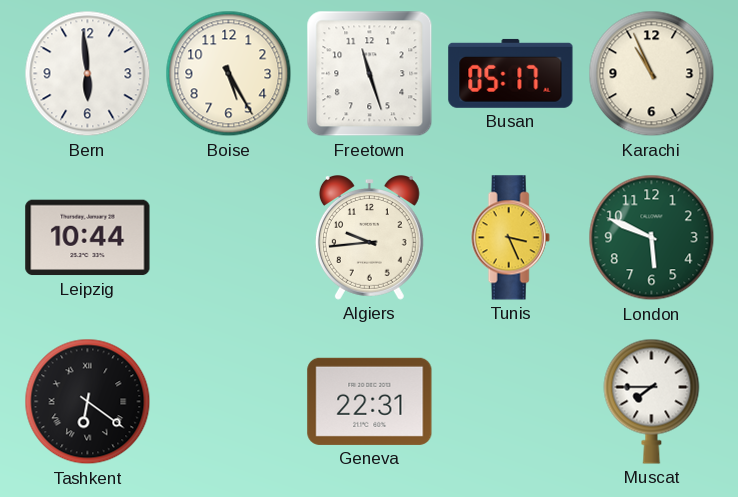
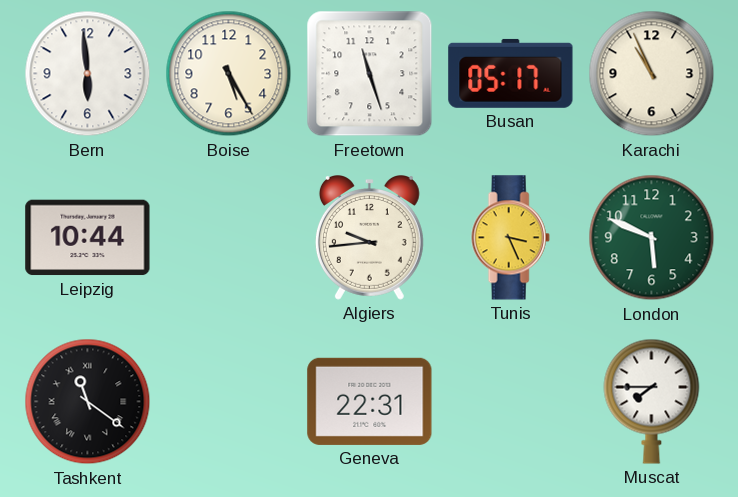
Tashkent: 6:21 -> 11:21
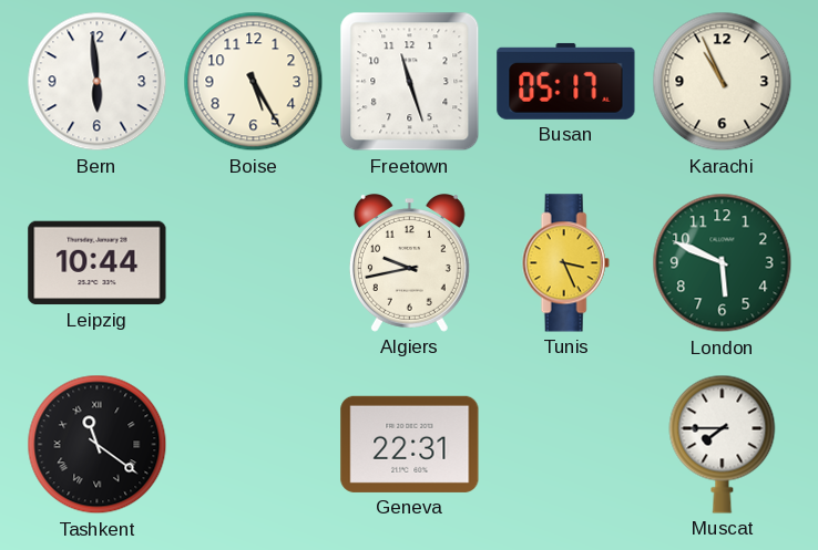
Algiers: 9:44 -> 9:43
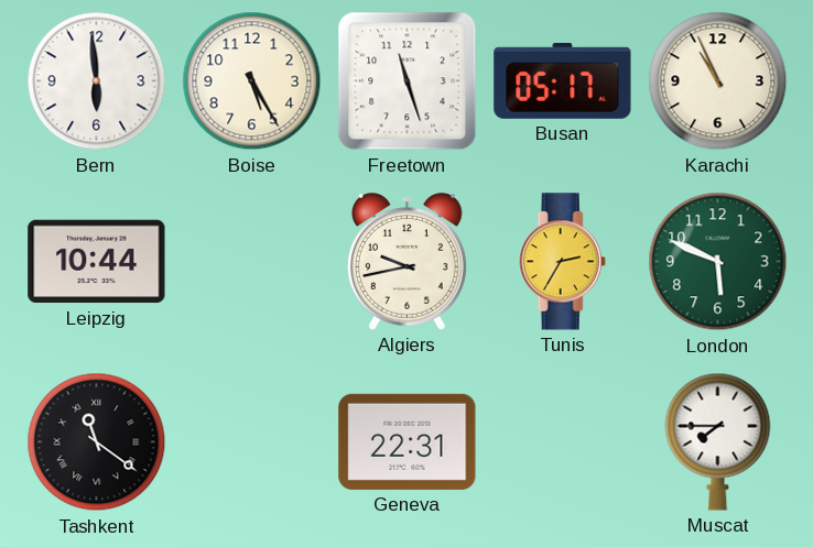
Tunis: 3:26 -> 2:35
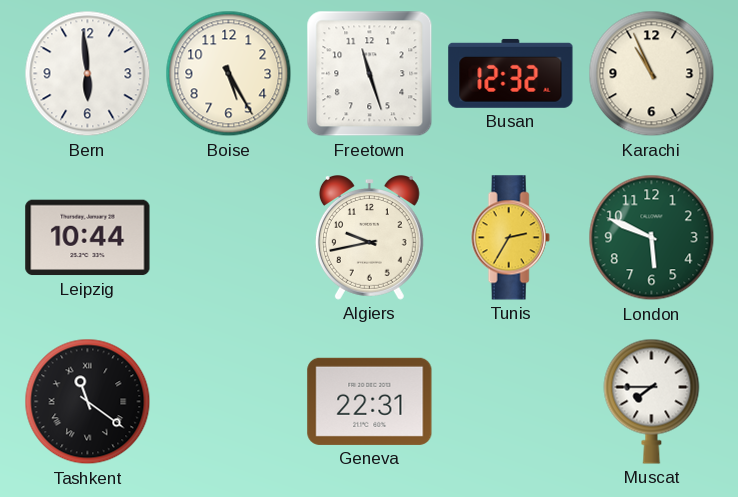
Busan: 05:17 -> 12:32
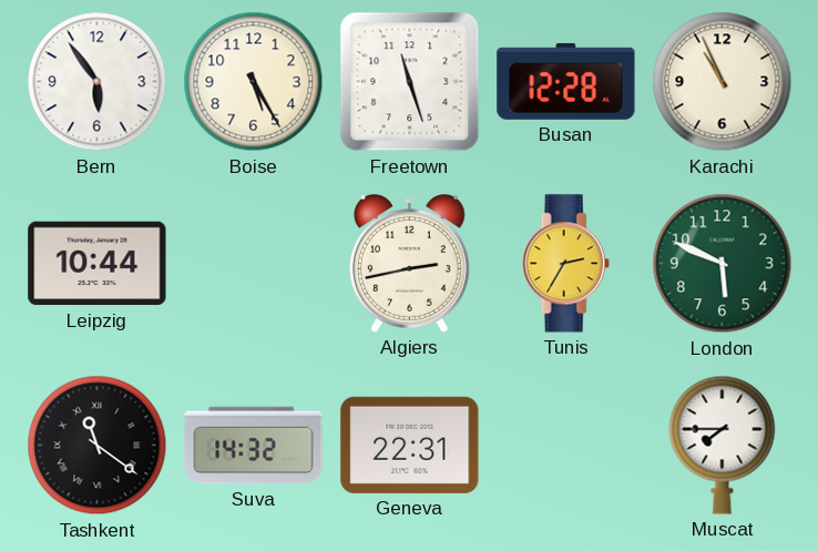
Bern: 5:59 -> 5:54
Busan: 12:32 -> 12:28
Algiers: 9:43 -> 2:43
Suva: none -> 14:32
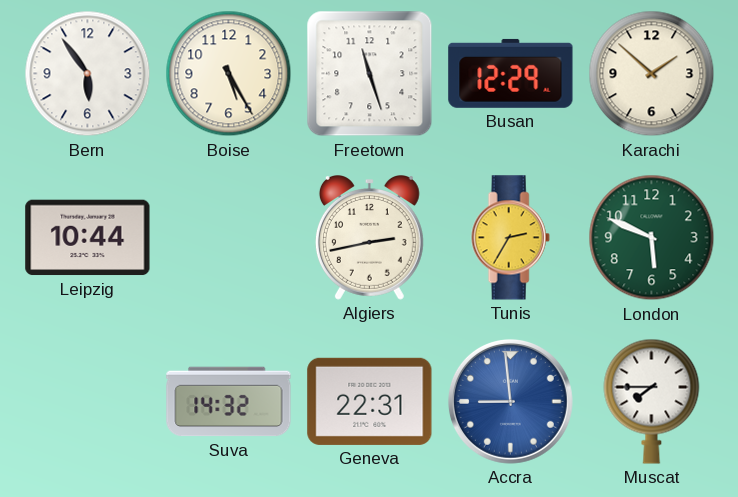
Busan: 12:28 -> 12:29
Karachi: 10:56 -> 1:52
Tashkent: 11:21 -> none
Accra: none -> 8:59
